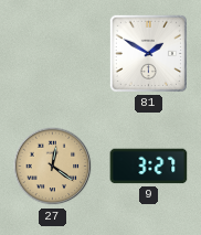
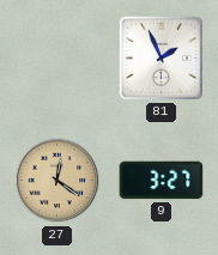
81: 1:50 -> 1:56
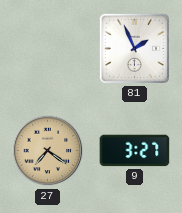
27: 12:21 -> 7:21
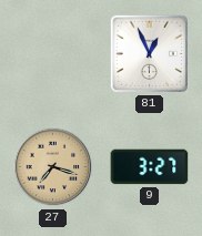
81: 1:56 -> 12:56
27: 7:21 -> 7:18
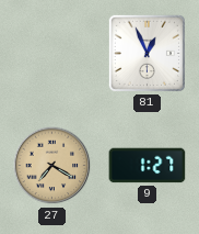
27: 7:18 -> 7:20
9: 3:27 -> 1:27
